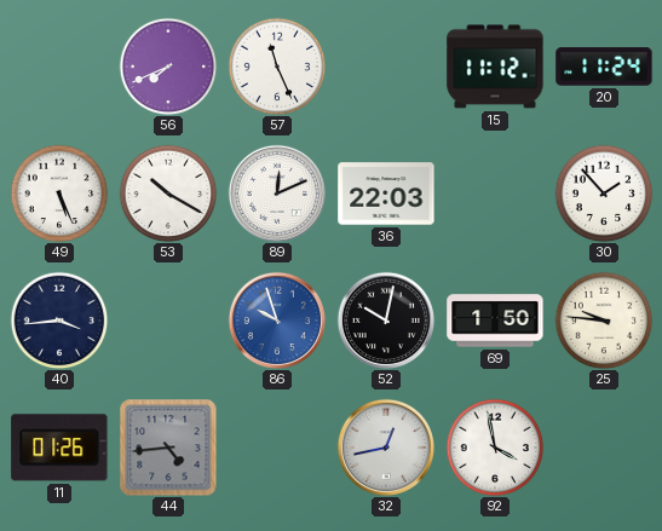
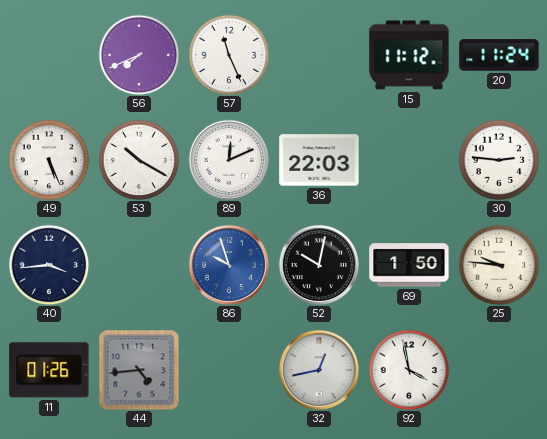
30: 1:53 -> 2:46
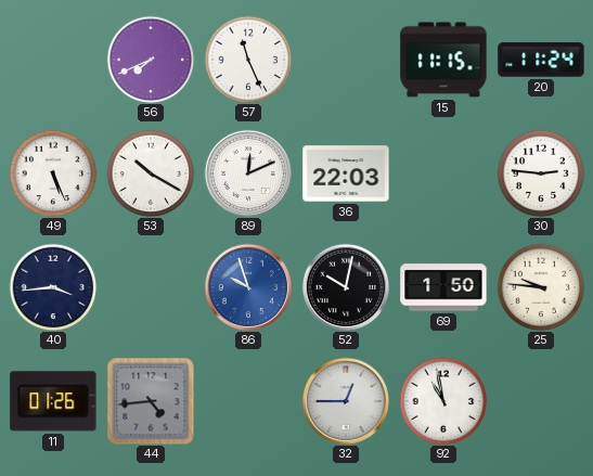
15: 11:12 -> 11:15
32: 12:43 -> 12:45
92: 3:58 -> 10:58
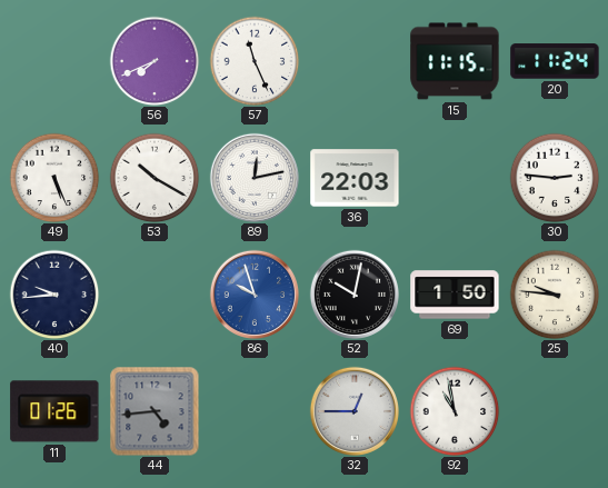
89: 12:11 -> 12:13
40: 3:44 -> 9:44
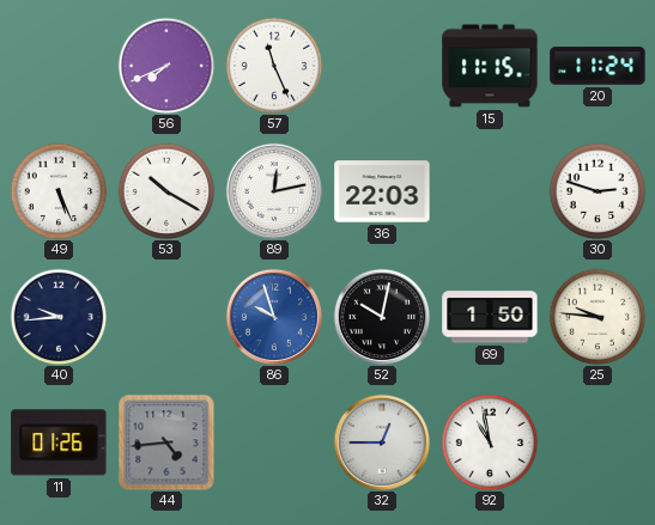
30: 2:46 -> 2:48
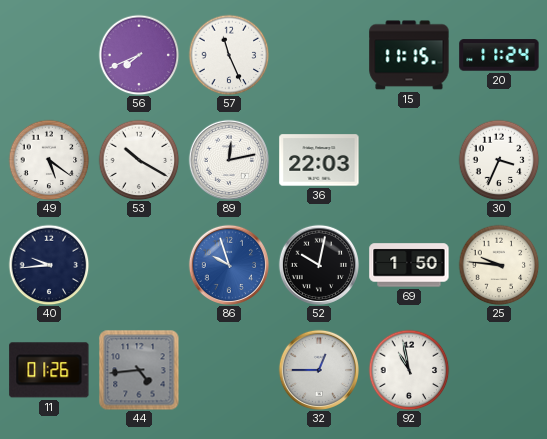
49: 5:26 -> 5:21
30: 2:48 -> 3:34
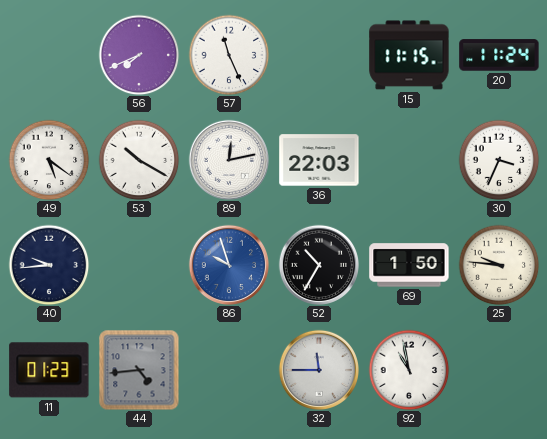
52: 10:02 -> 10:35
11: 01:26 -> 01:23
32: 12:45 -> 11:45
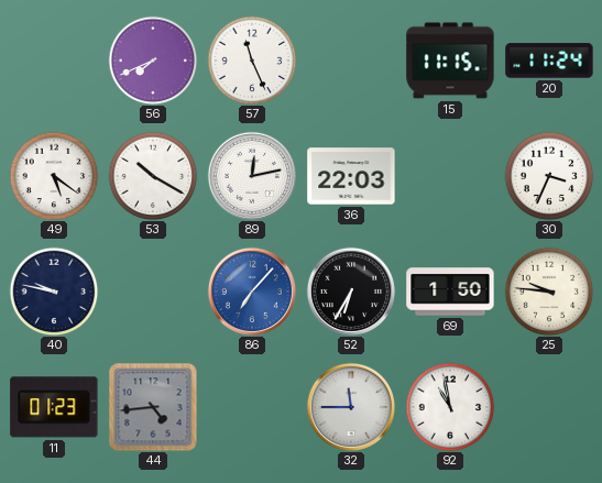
40: 9:44 -> 9:47
86: 9:57 -> 7:07
52: 10:35 -> 6:35
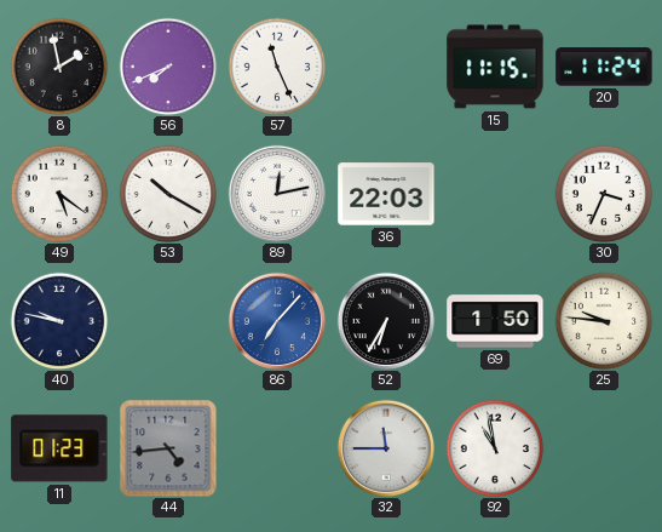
8: none -> 1:58
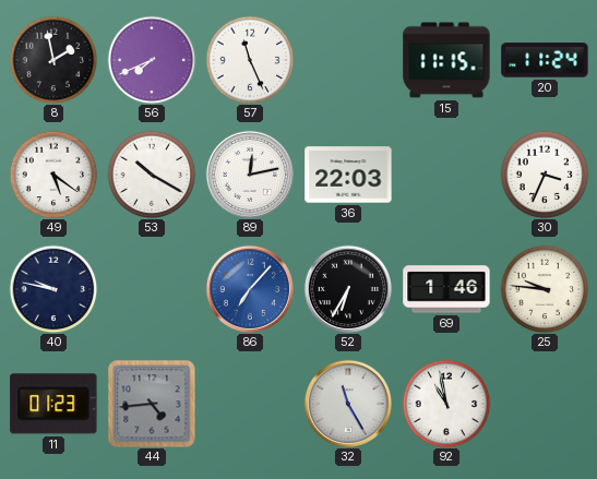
69: 1:50 -> 1:46
32: 11:45 -> 11:25
